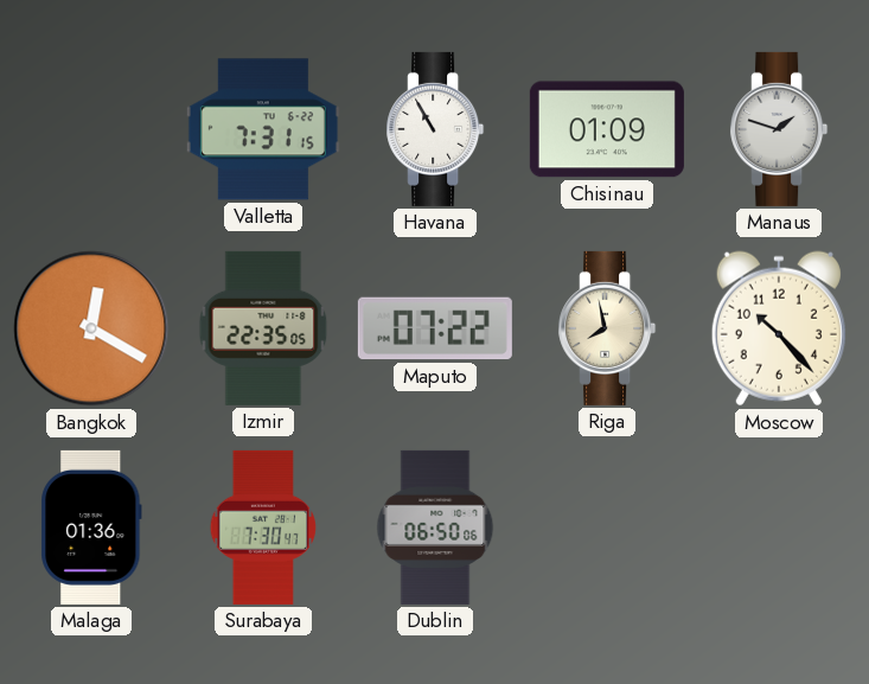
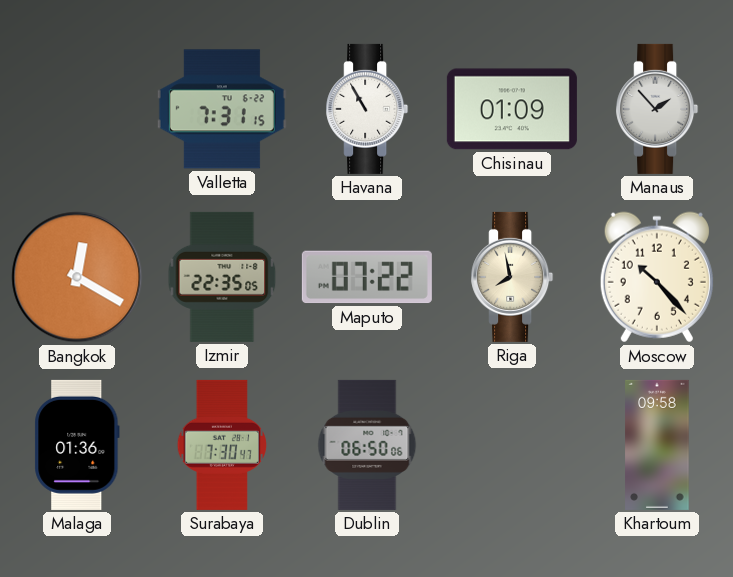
Manaus: 1:48 -> 1:53
Khartoum: none -> 09:58
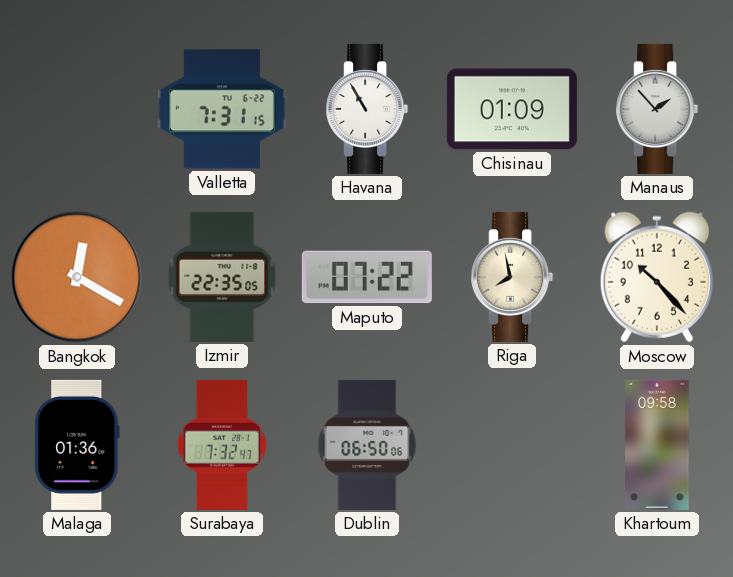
Surabaya: 7:30 -> 7:32
